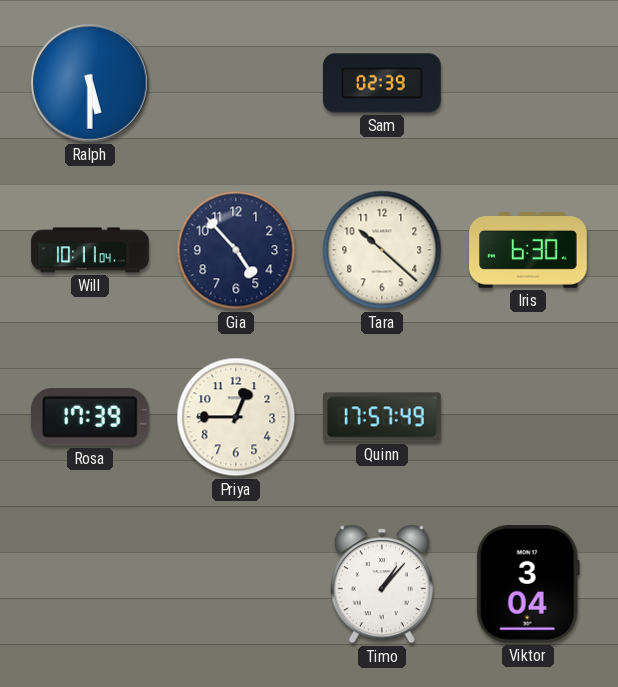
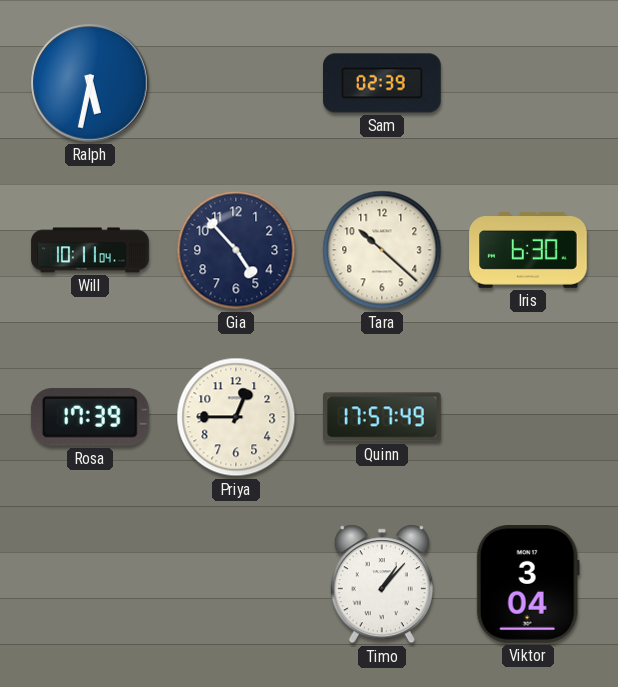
Ralph: 5:30 -> 5:32
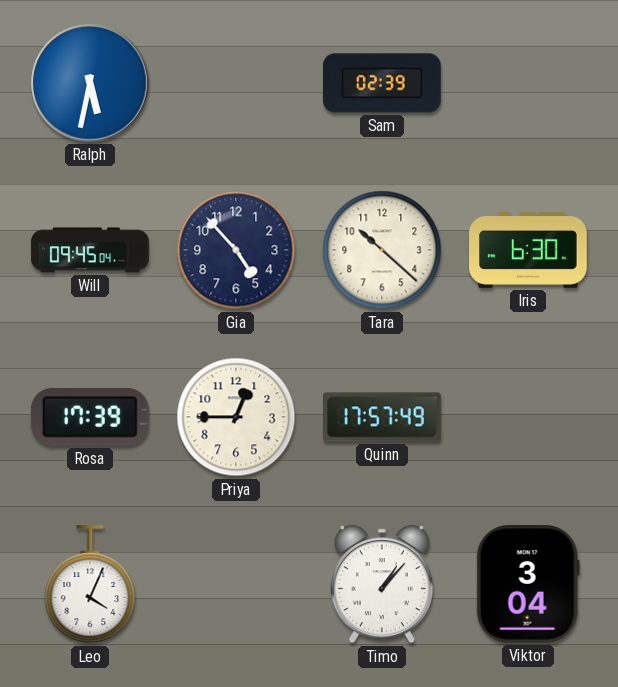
Will: 10:11 -> 09:45
Leo: none -> 4:04
